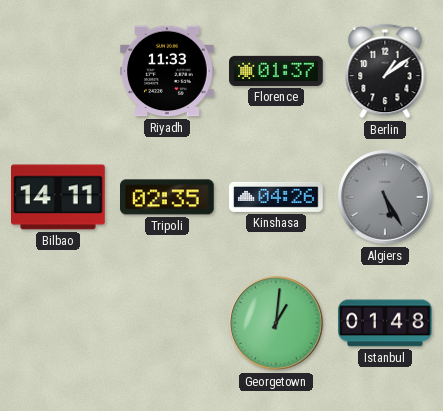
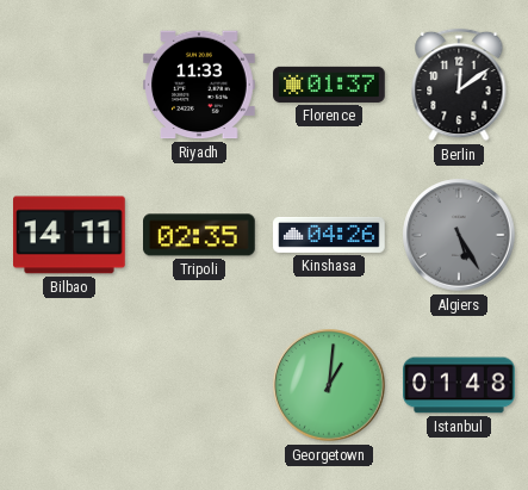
Berlin: 1:09 -> 12:09
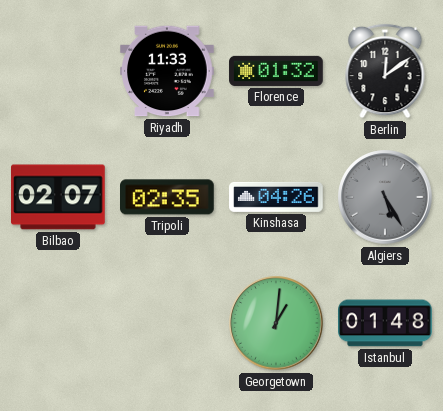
Florence: 01:37 -> 01:32
Bilbao: 14:11 -> 02:07
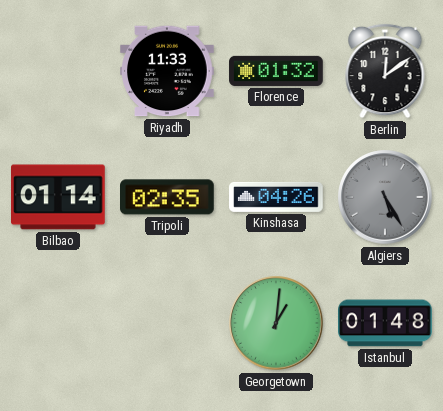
Bilbao: 02:07 -> 01:14
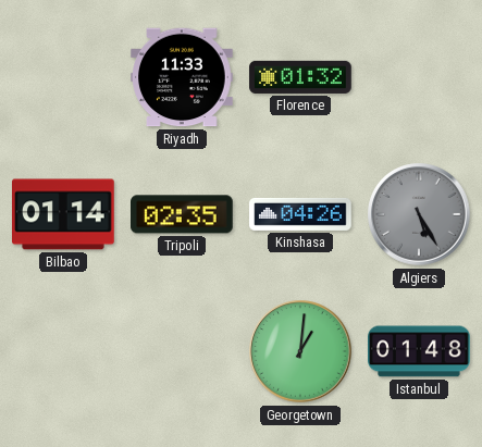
Berlin: 12:09 -> none
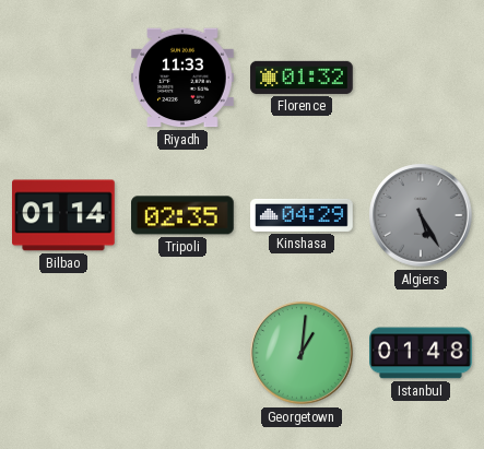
Kinshasa: 04:26 -> 04:29
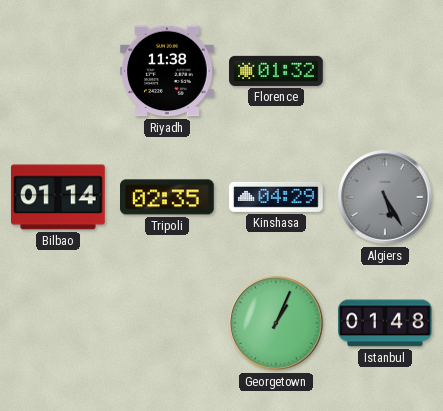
Riyadh: 11:33 -> 11:38
Georgetown: 1:01 -> 1:04
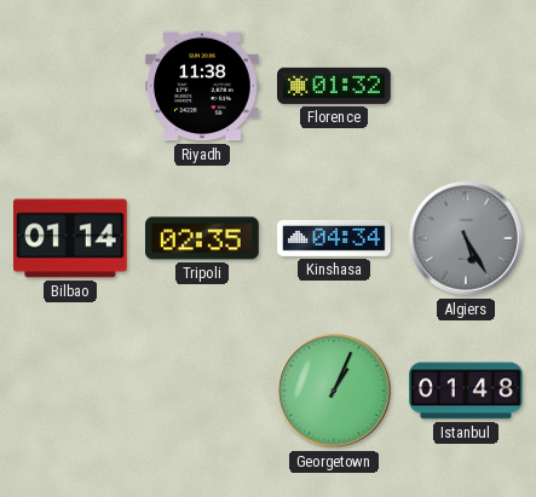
Kinshasa: 04:29 -> 04:34
